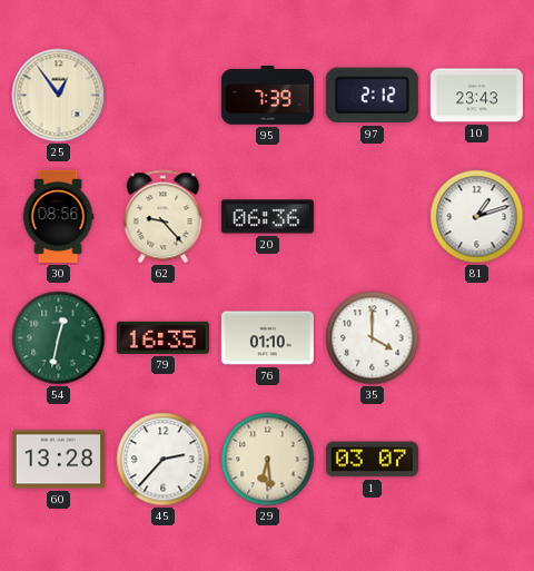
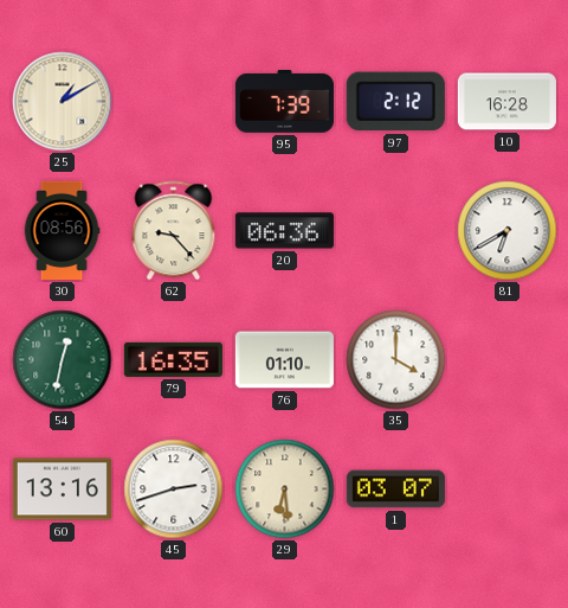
25: 12:54 -> 1:10
10: 23:43 -> 16:28
81: 1:12 -> 6:40
60: 13:28 -> 13:16
45: 2:37 -> 2:42
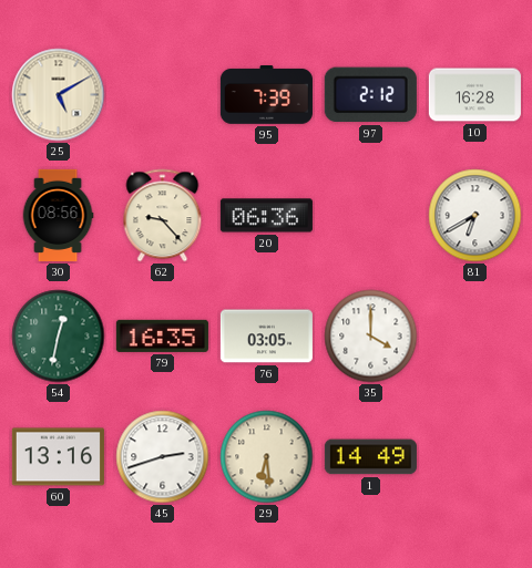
25: 1:10 -> 5:10
76: 01:10 -> 03:05
1: 03:07 -> 14:49
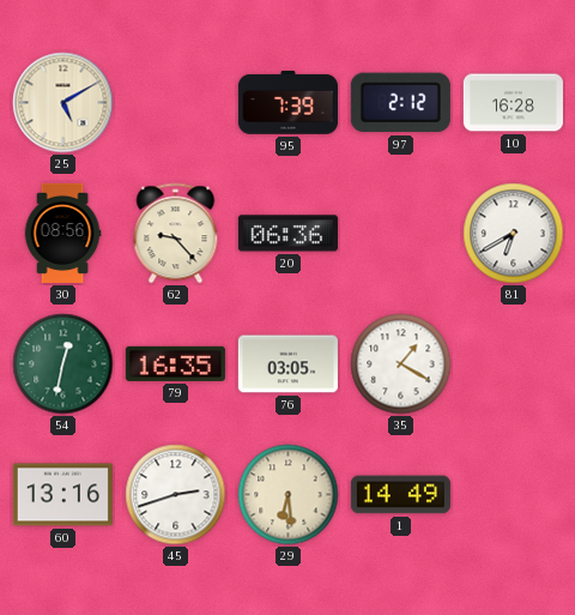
35: 4:00 -> 1:20
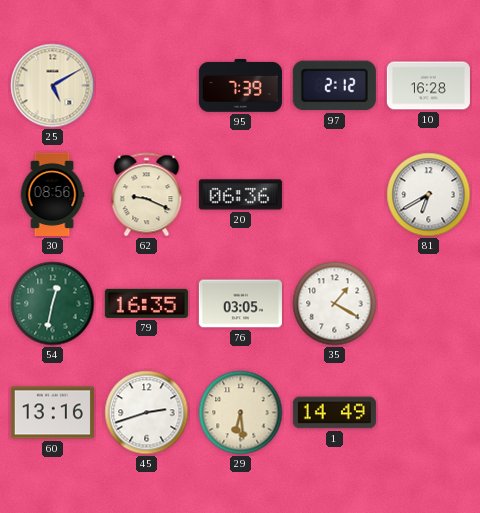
62: 9:23 -> 9:19
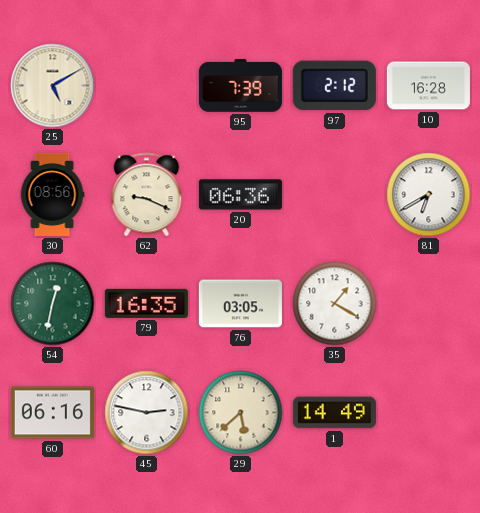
60: 13:16 -> 06:16
45: 2:42 -> 2:47
29: 6:29 -> 5:38
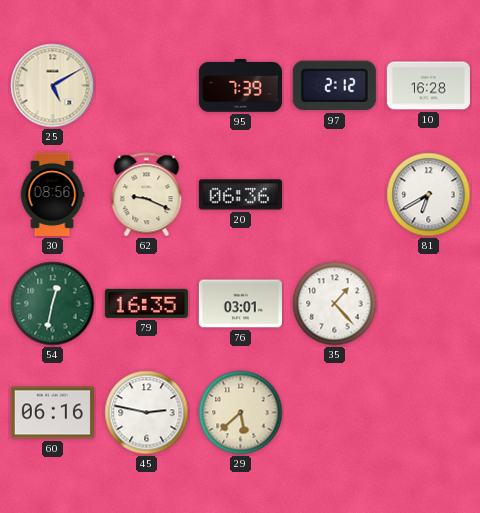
76: 03:05 -> 03:01
35: 1:20 -> 1:23
1: 14:49 -> none
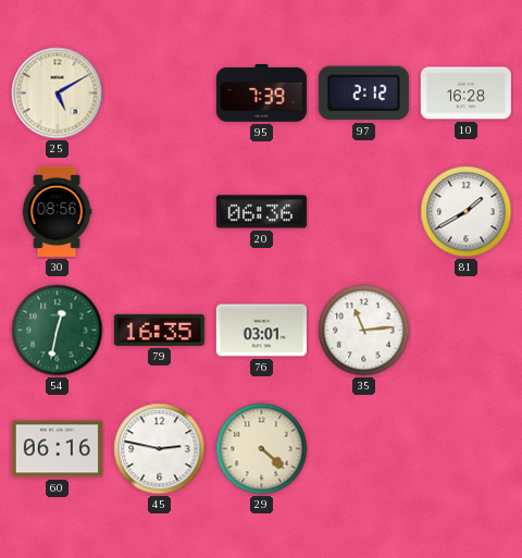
62: 9:19 -> none
81: 6:40 -> 1:40
35: 1:23 -> 11:14
29: 5:38 -> 4:22
